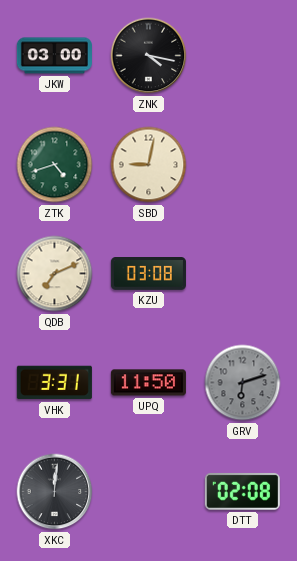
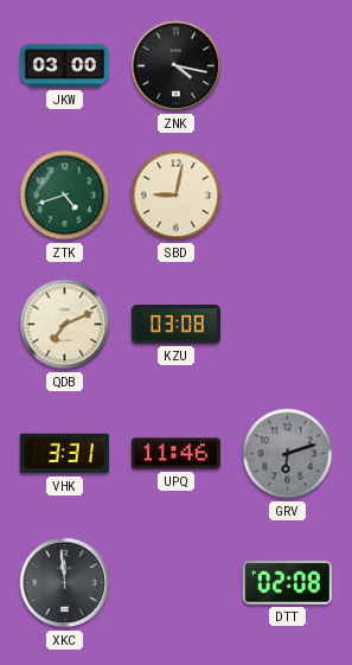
UPQ: 11:50 -> 11:46
XKC: 12:01 -> 11:59
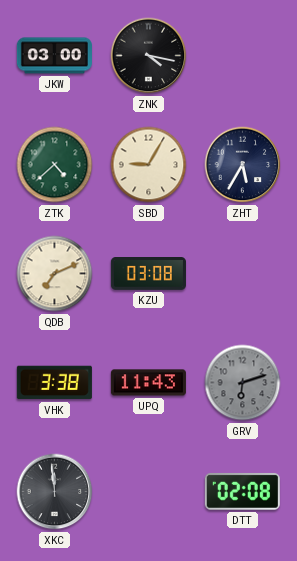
ZTK: 4:42 -> 4:38
SBD: 9:02 -> 9:05
ZHT: none -> 5:35
VHK: 3:31 -> 3:38
UPQ: 11:46 -> 11:43
